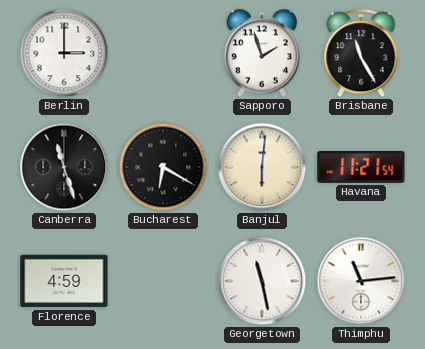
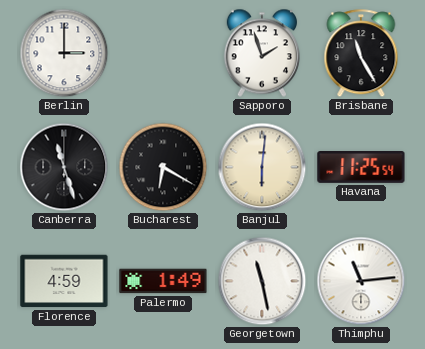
Havana: 11:21 -> 11:25
Palermo: none -> 1:49
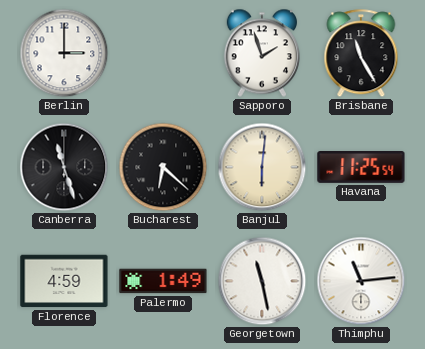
Bucharest: 6:20 -> 6:22
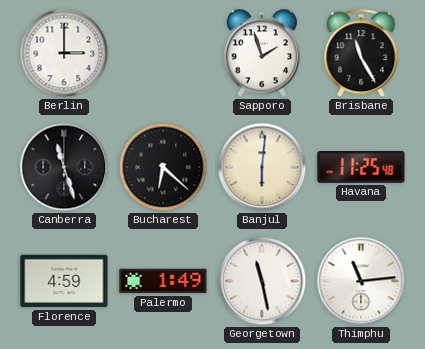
Havana: 11:25:54 -> 11:25:48
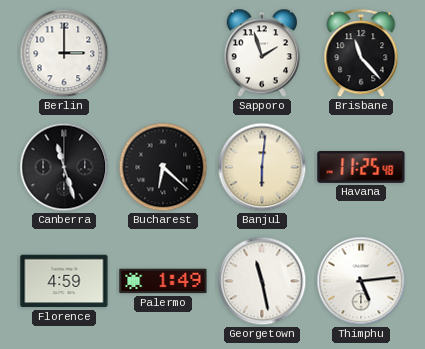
Brisbane: 11:25 -> 11:23
Thimphu: 11:14 -> 5:14
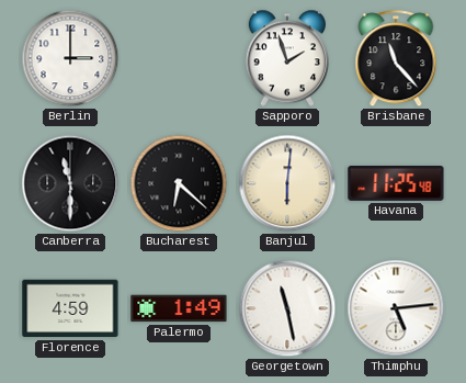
Canberra: 11:27 -> 11:30
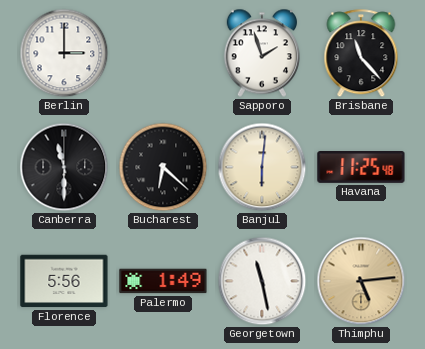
Florence: 4:59 -> 5:56
Thimphu dial: white -> champagne
